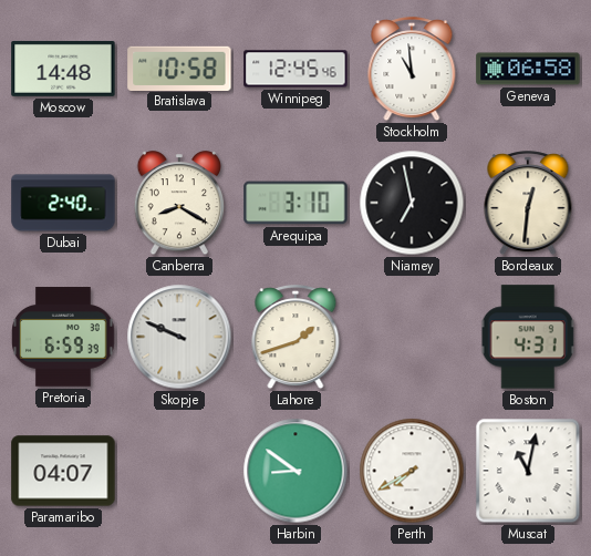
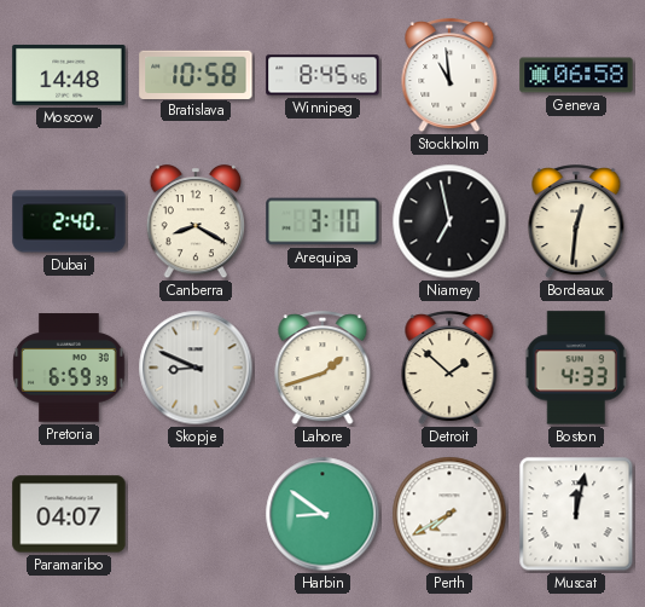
Winnipeg: 12:45 -> 8:45
Skopje: 9:49 -> 8:49
Detroit: none -> 1:52
Boston: 4:31 -> 4:33
Muscat: 11:02 -> 12:02
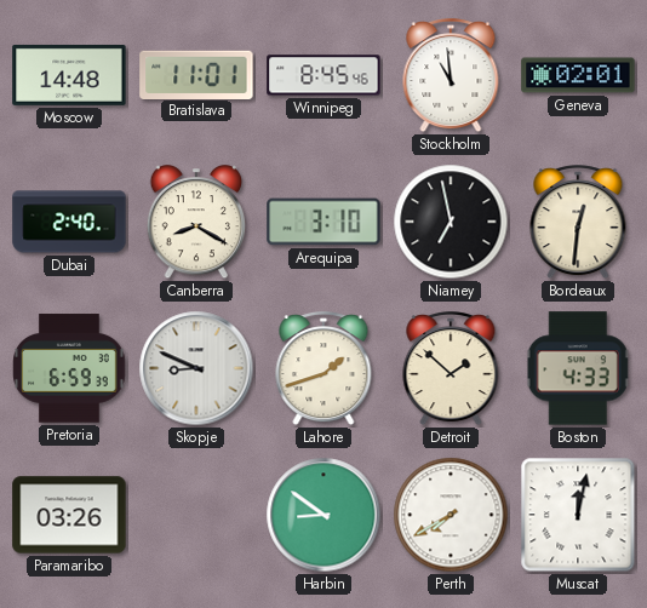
Bratislava: 10:58 -> 11:01
Geneva: 06:58 -> 02:01
Paramaribo: 04:07 -> 03:26
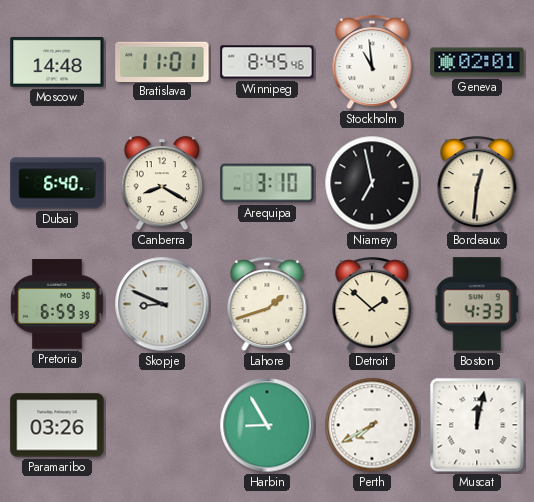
Dubai: 2:40 -> 6:40
Harbin: 8:51 -> 8:55
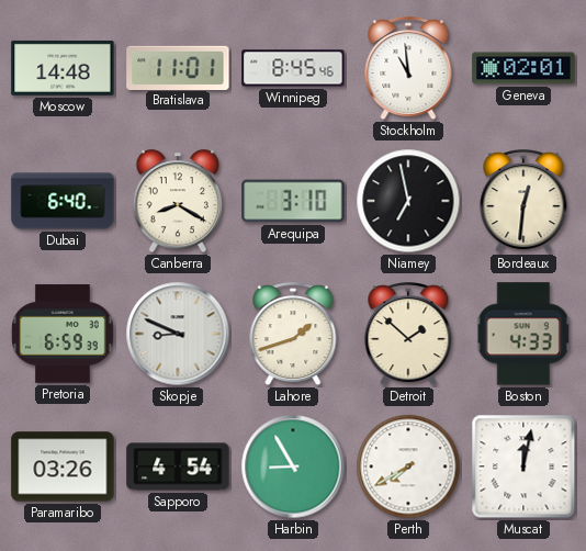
Sapporo: none -> 4:54
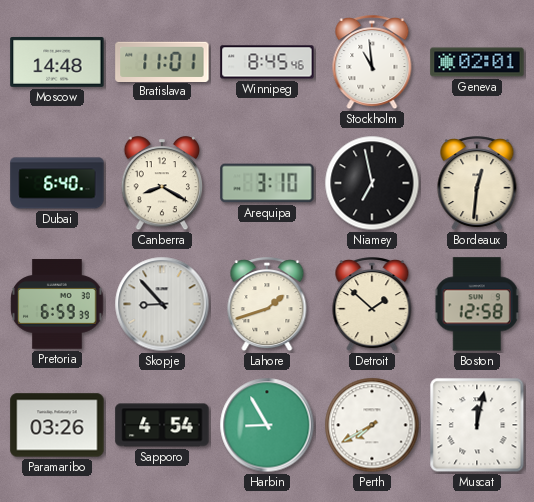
Skopje: 8:49 -> 8:53
Boston: 4:33 -> 12:58
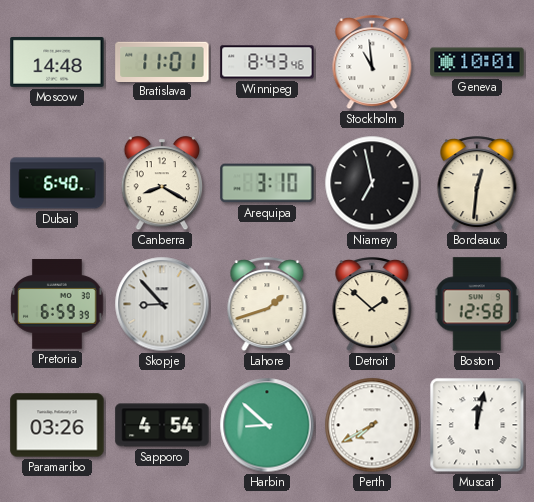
Winnipeg: 8:45 -> 8:43
Geneva: 02:01 -> 10:01
Harbin: 8:55 -> 8:52
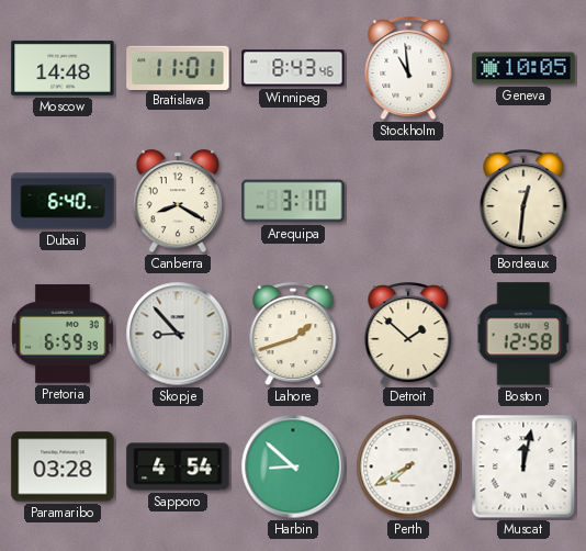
Geneva: 10:01 -> 10:05
Niamey: 6:58 -> none
Paramaribo: 03:26 -> 03:28
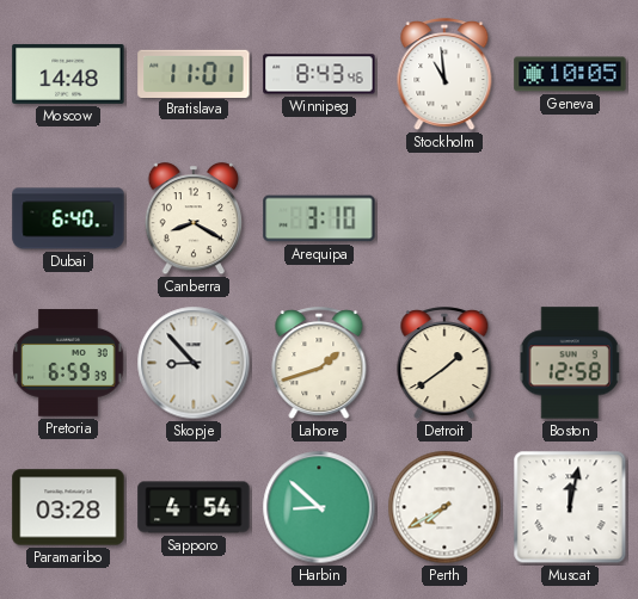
Bordeaux: 12:31 -> none
Detroit: 1:52 -> 1:39
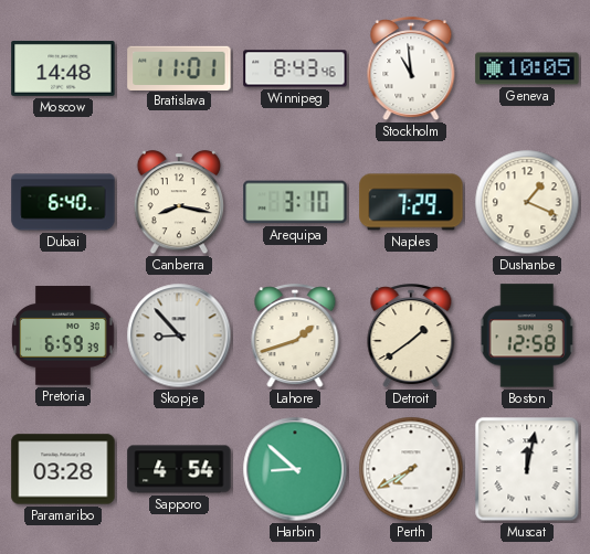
Canberra: 8:20 -> 8:17
Naples: none -> 7:29
Dushanbe: none -> 1:19
